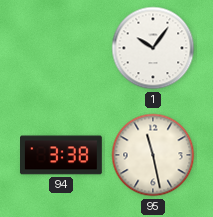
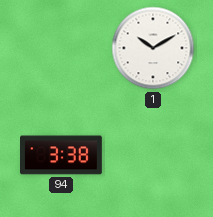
1: 10:06 -> 10:10
95: 11:28 -> none
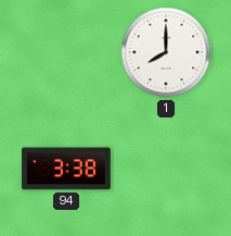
1: 10:10 -> 8:00
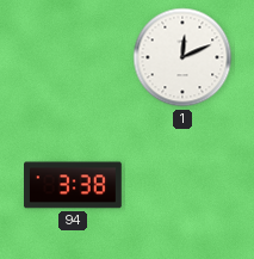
1: 8:00 -> 12:11
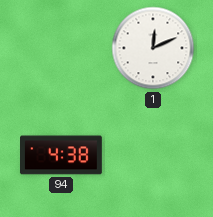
94: 3:38 -> 4:38
